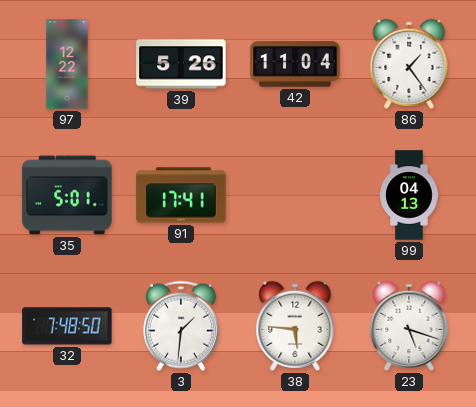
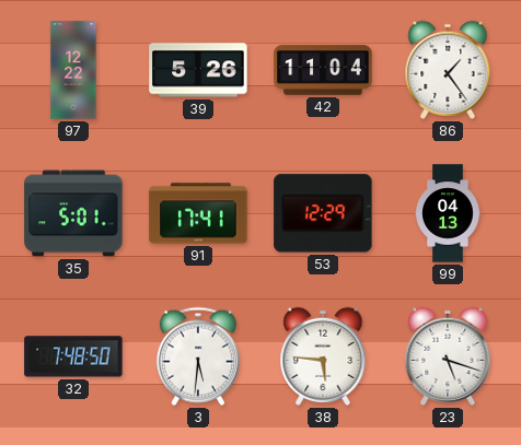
53: none -> 12:29
3: 1:31 -> 5:31
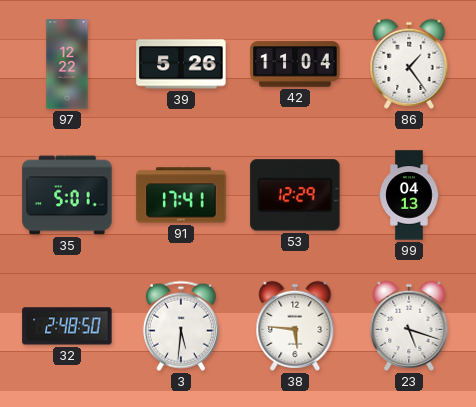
32: 7:48 -> 2:48
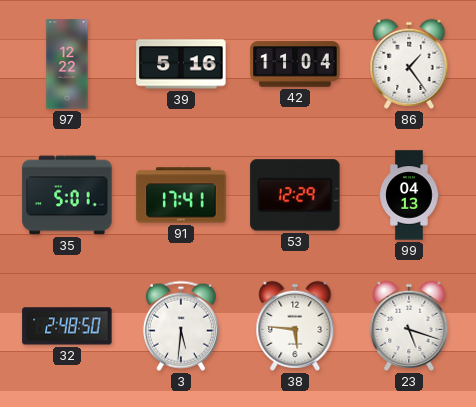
39: 5:26 -> 5:16
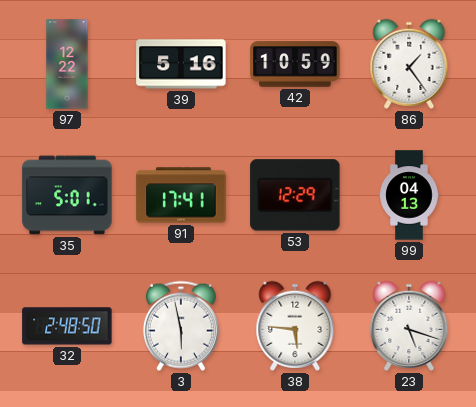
42: 11:04 -> 10:59
3: 5:31 -> 5:58
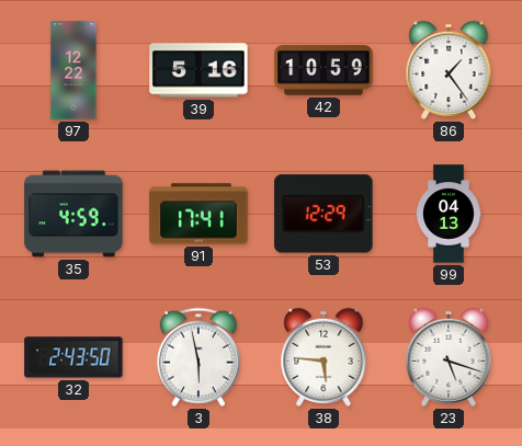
35: 5:01 -> 4:59
32: 2:48 -> 2:43
